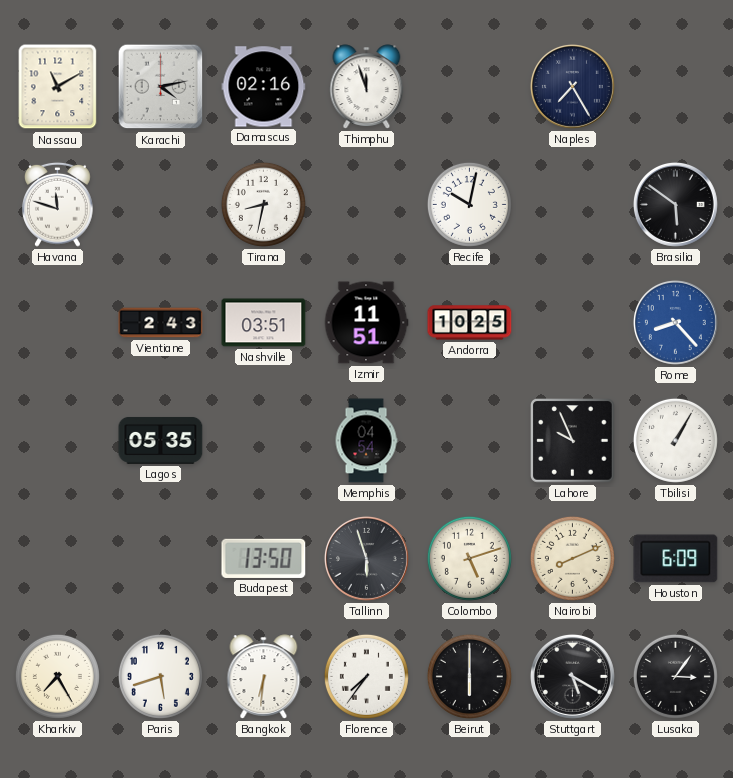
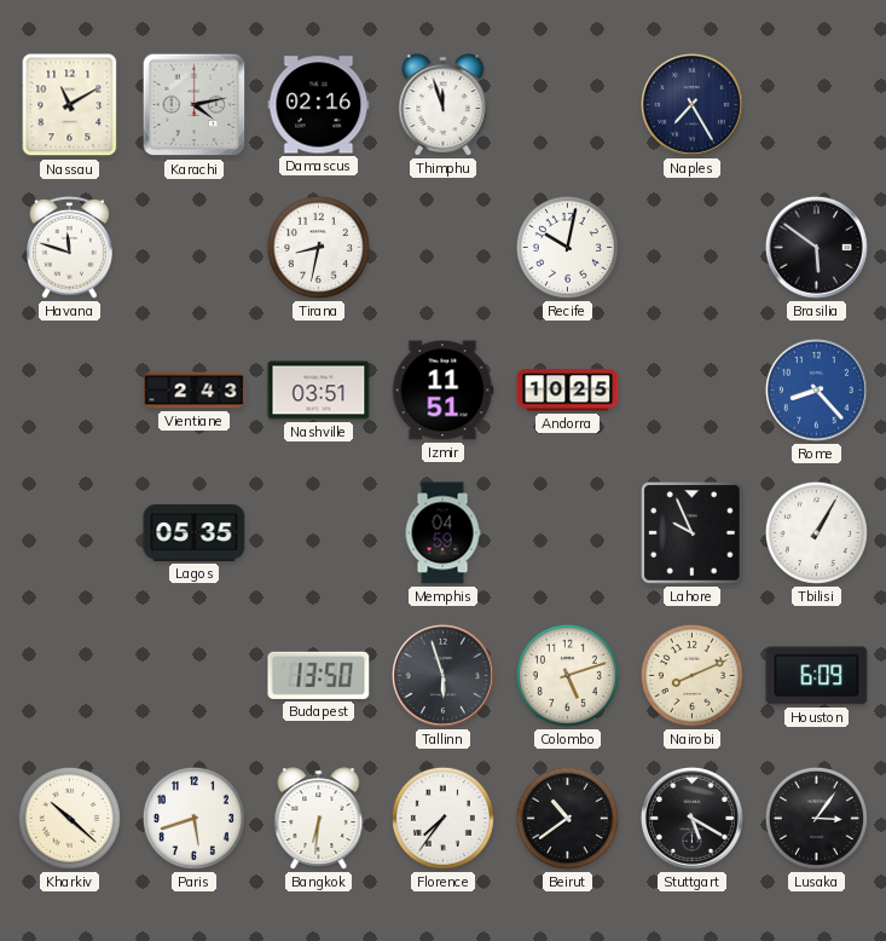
Memphis: 04:54 -> 04:59
Kharkiv: 7:25 -> 10:22
Beirut: 6:00 -> 10:39
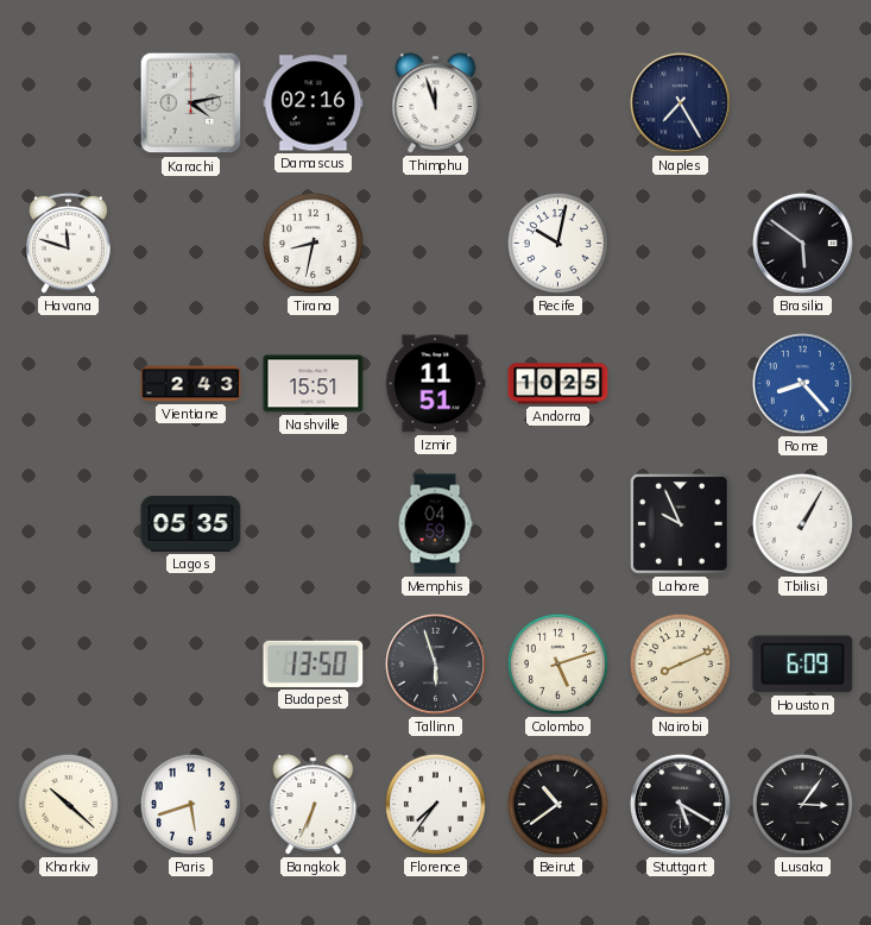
Nassau: 11:10 -> none
Nashville: 03:51 -> 15:51
Bangkok: 6:31 -> 6:34
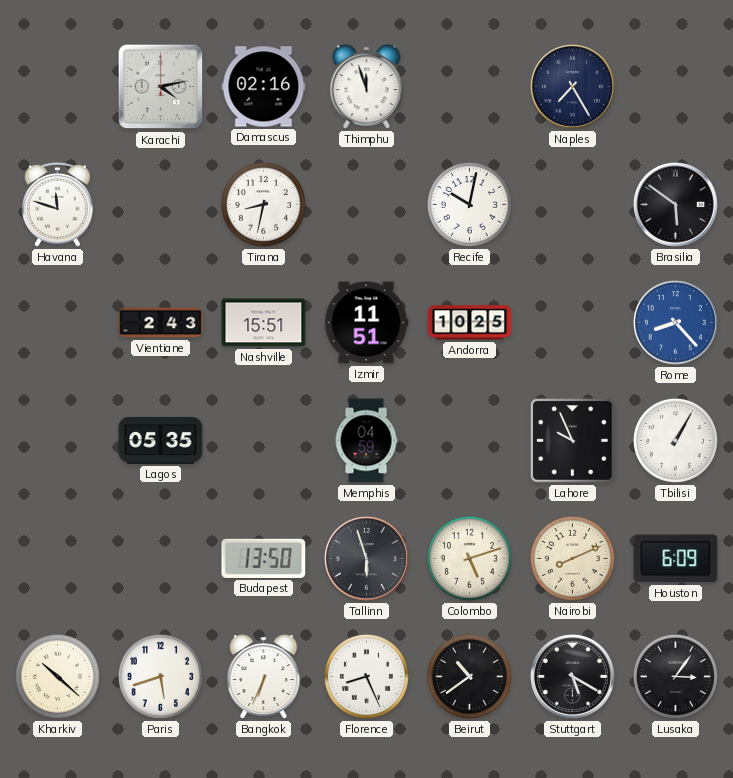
Florence: 7:36 -> 8:26
